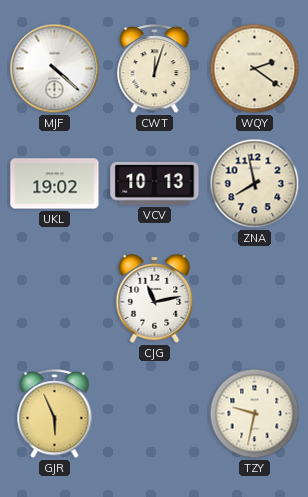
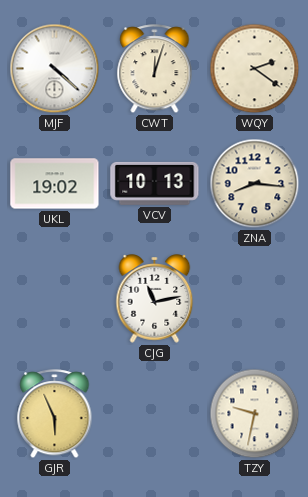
ZNA: 7:58 -> 8:16
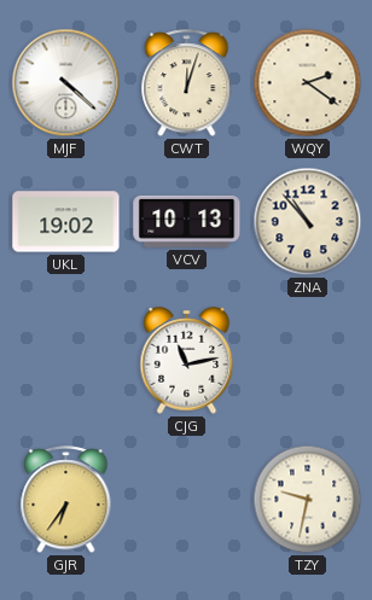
ZNA: 8:16 -> 10:53
GJR: 5:56 -> 6:36
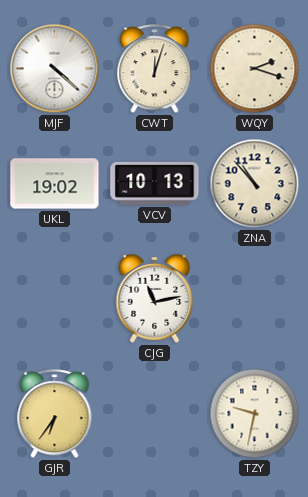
WQY: 2:21 -> 2:18
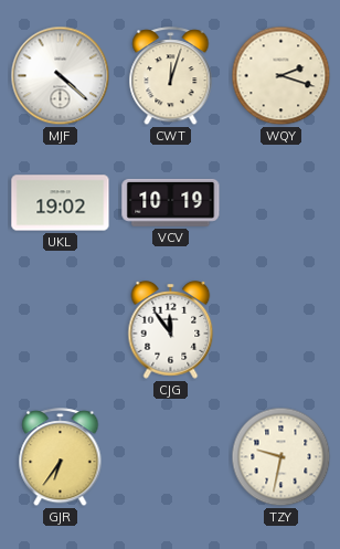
VCV: 10:13 -> 10:19
ZNA: 10:53 -> none
CJG: 11:13 -> 11:54
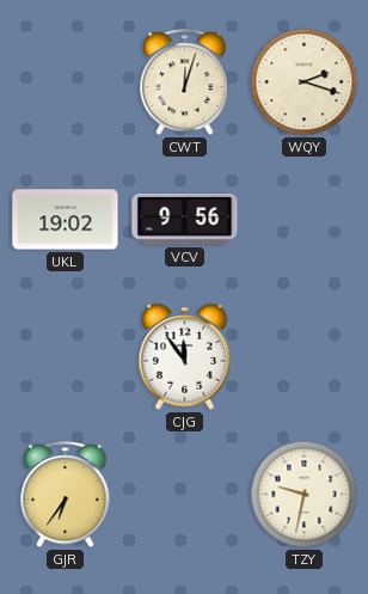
MJF: 4:22 -> none
VCV: 10:19 -> 9:56
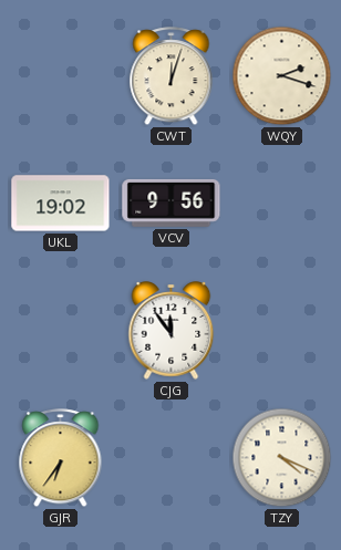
TZY: 9:32 -> 4:19
